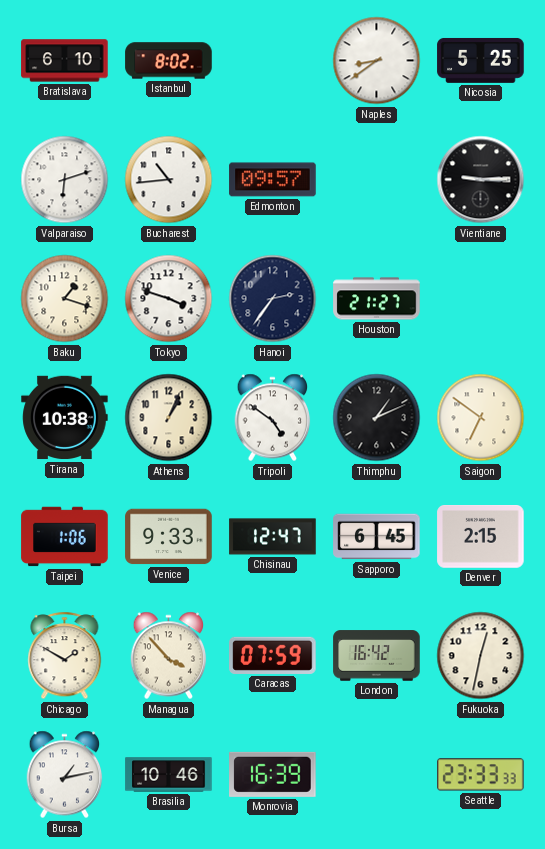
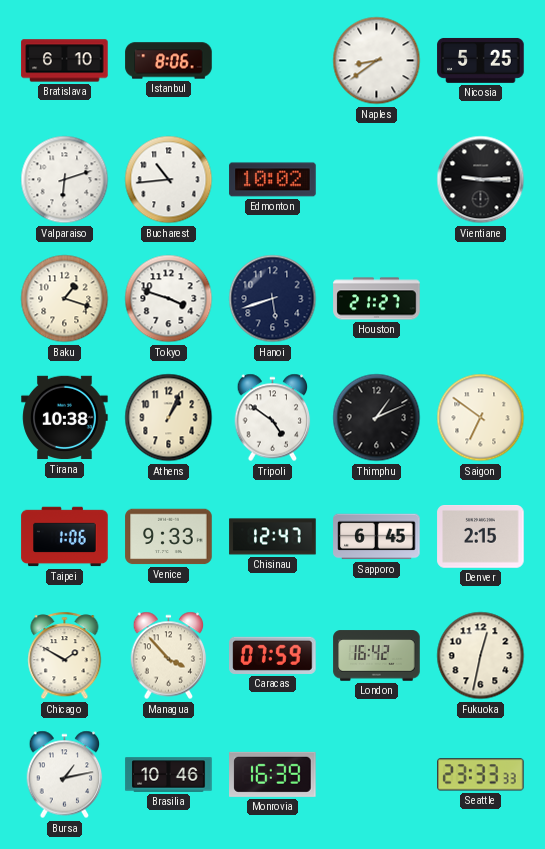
Istanbul: 8:02 -> 8:06
Edmonton: 09:57 -> 10:02
Hanoi: 2:36 -> 5:42
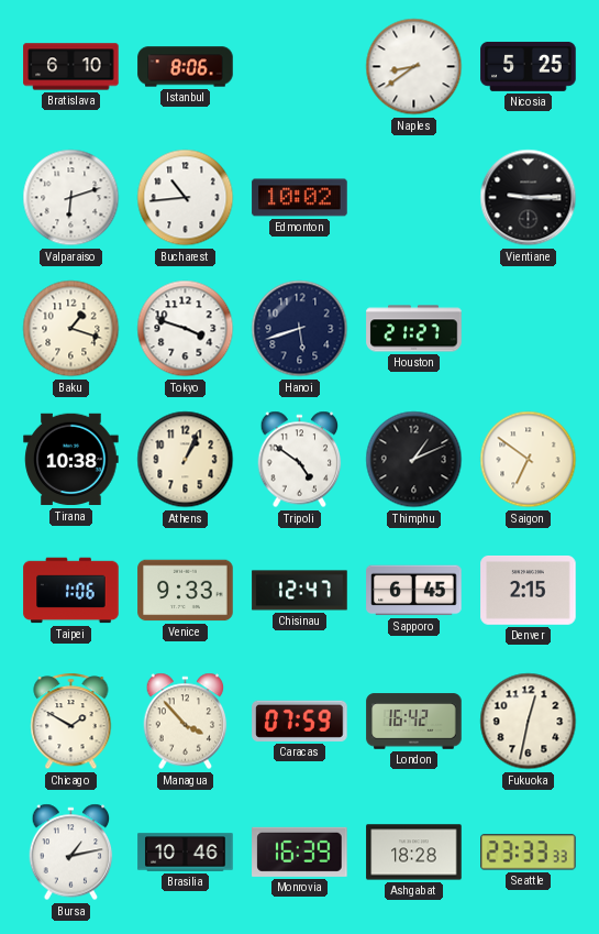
Ashgabat: none -> 18:28
